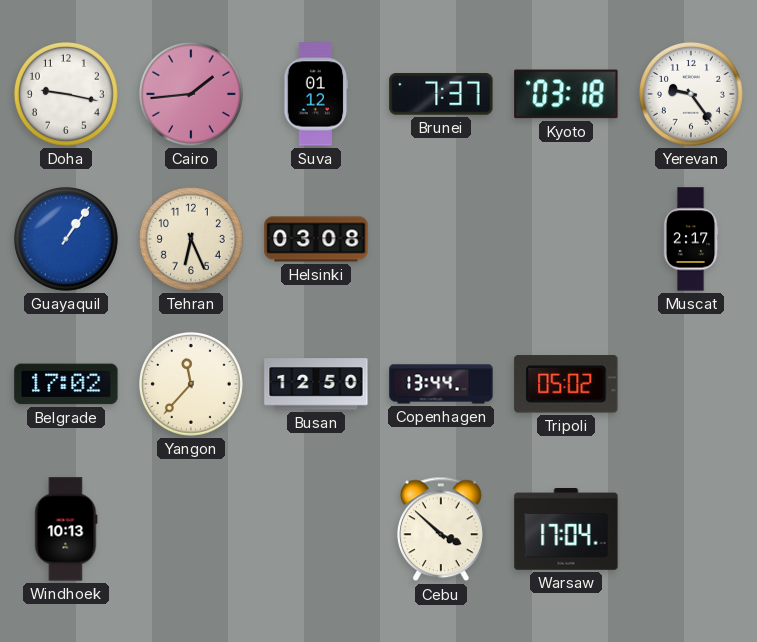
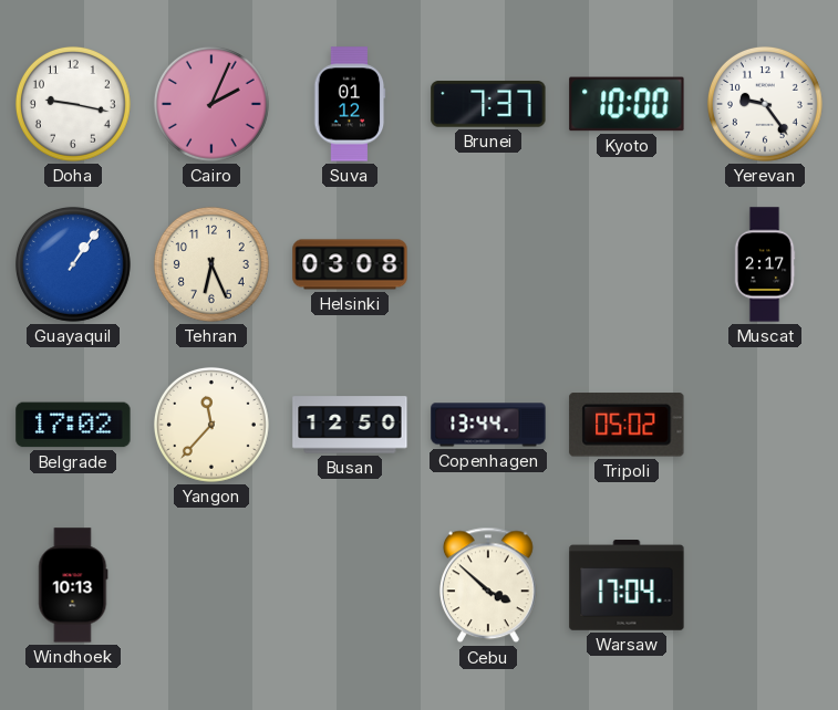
Cairo: 1:44 -> 2:04
Kyoto: 03:18 -> 10:00
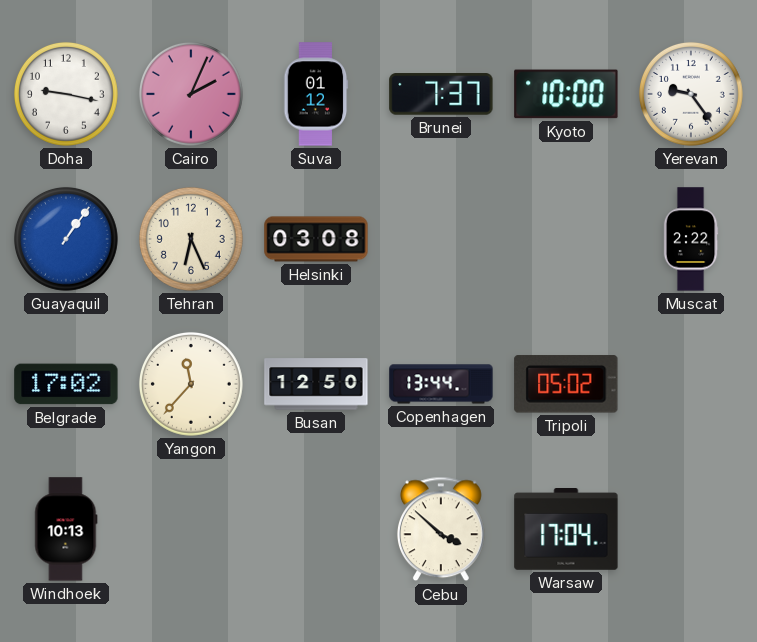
Muscat: 2:17 -> 2:22
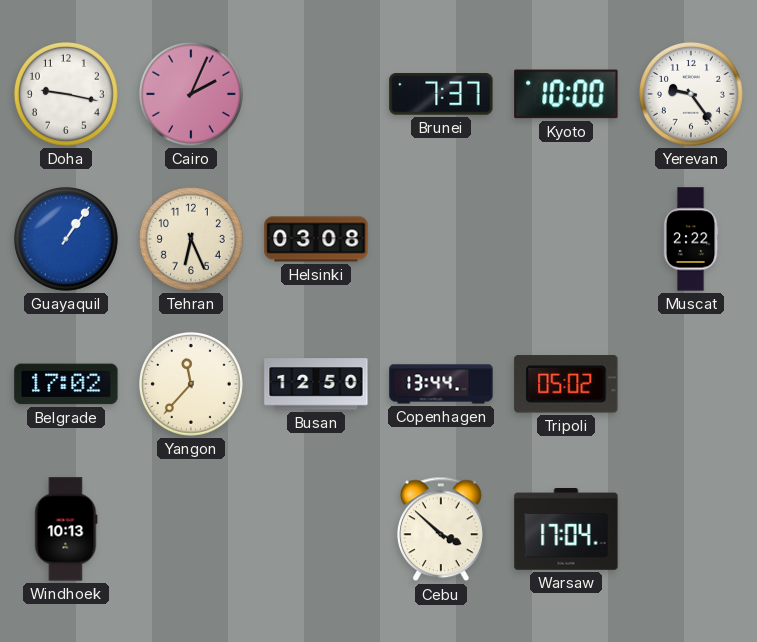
Suva: 01:12 -> none
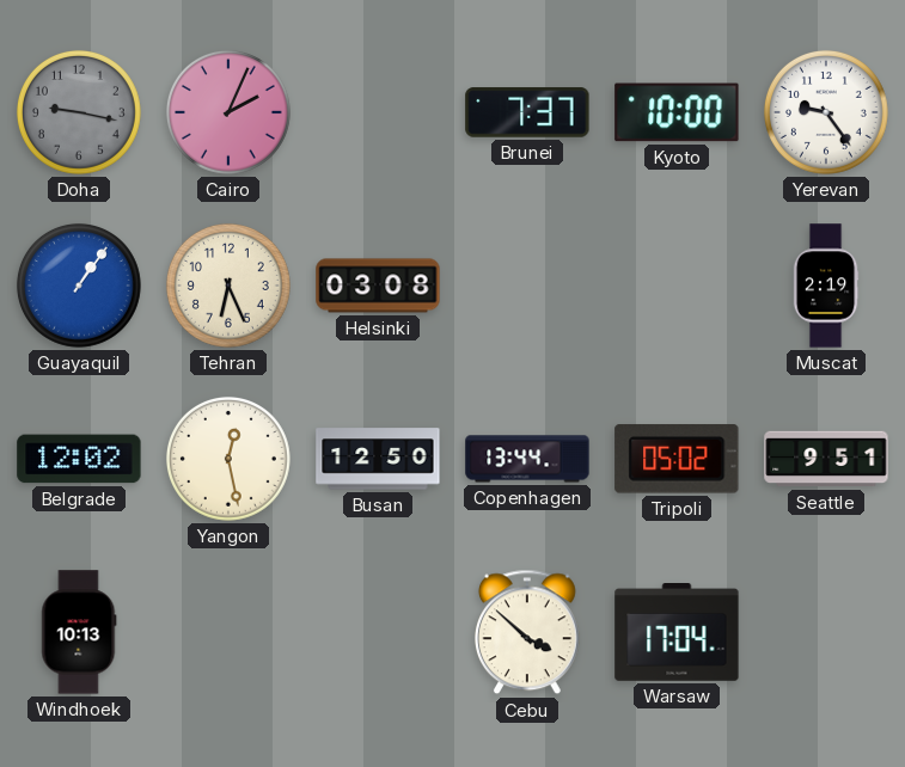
Doha dial: white -> grey
Muscat: 2:22 -> 2:19
Belgrade: 17:02 -> 12:02
Yangon: 11:37 -> 12:28
Seattle: none -> 9:51
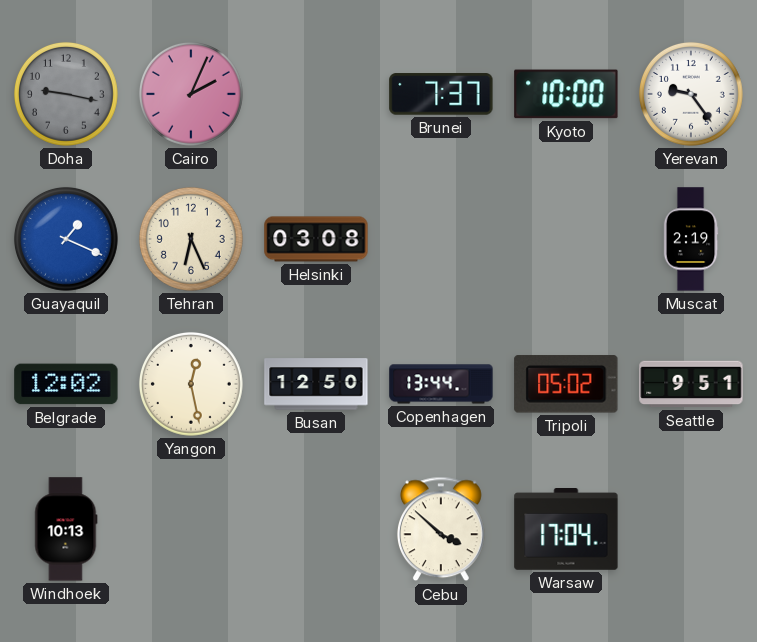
Guayaquil: 1:06 -> 1:19
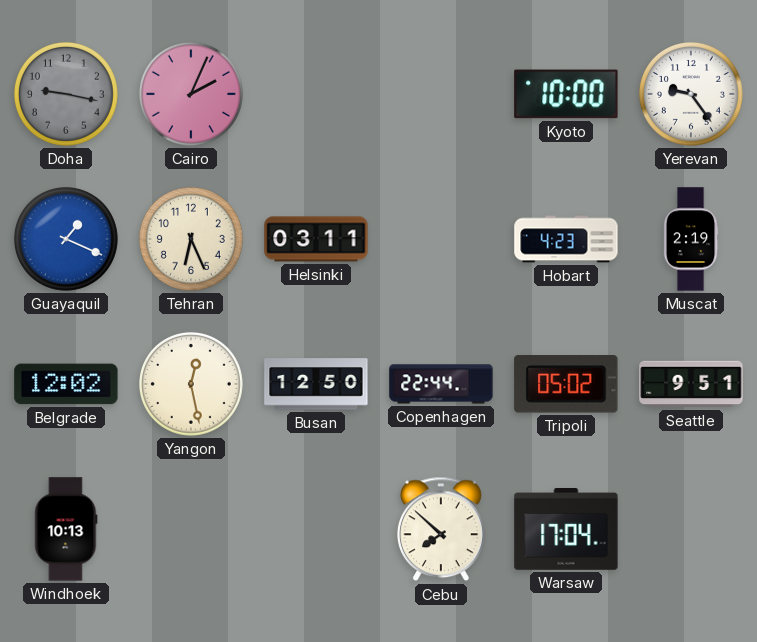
Brunei: 7:37 -> none
Helsinki: 03:08 -> 03:11
Hobart: none -> 4:23
Copenhagen: 13:44 -> 22:44
Cebu: 3:52 -> 7:52
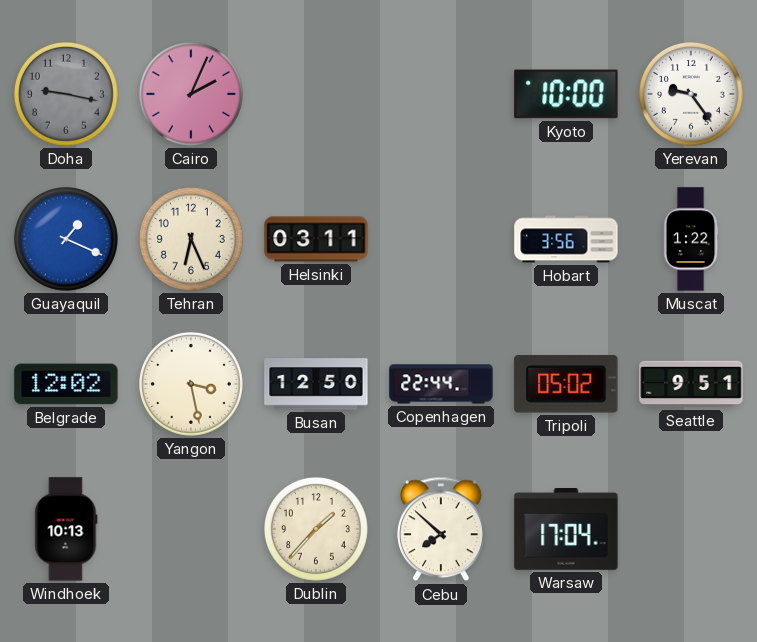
Hobart: 4:23 -> 3:56
Muscat: 2:19 -> 1:22
Yangon: 12:28 -> 3:28
Dublin: none -> 1:37
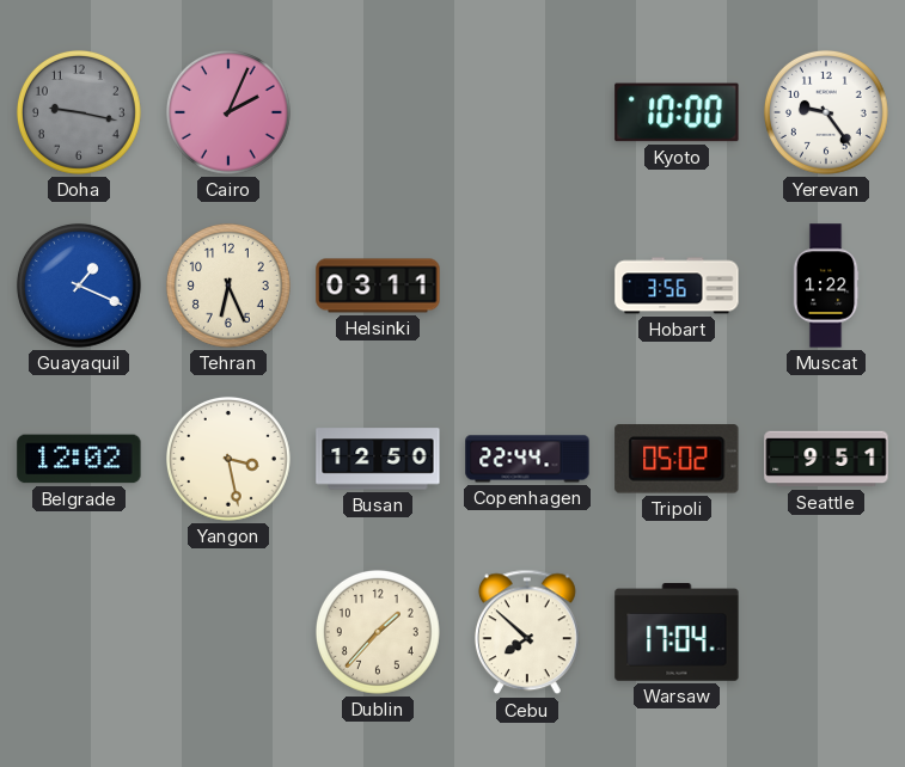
Windhoek: 10:13 -> none
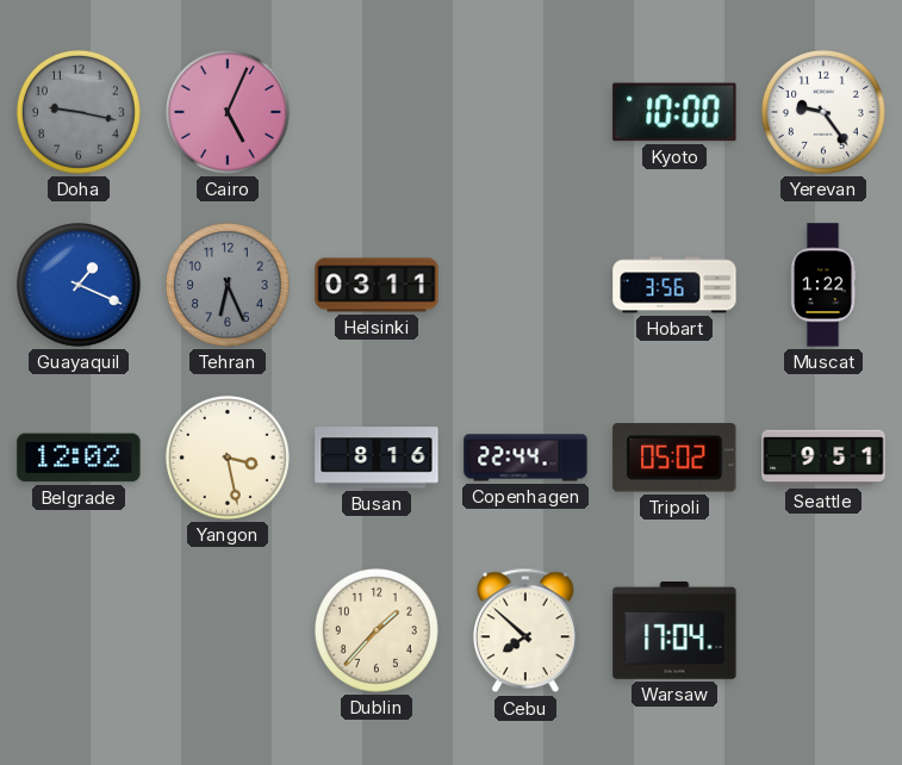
Cairo: 2:04 -> 5:04
Tehran dial: cream -> grey
Busan: 12:50 -> 8:16
